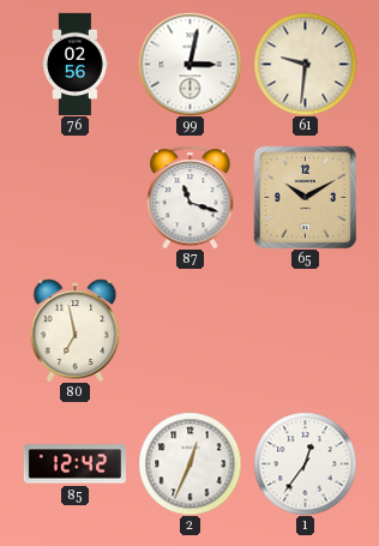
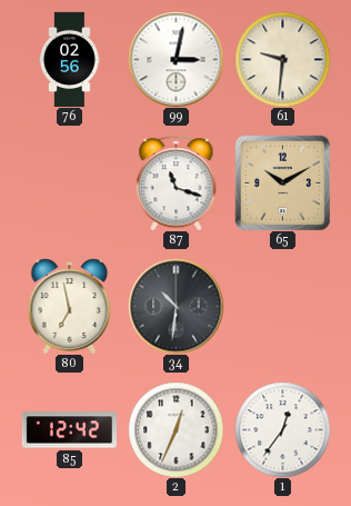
34: none -> 10:31
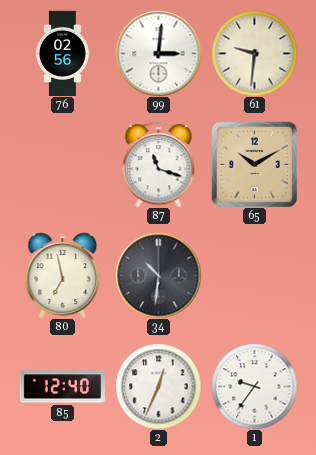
99: 3:02 -> 3:01
85: 12:42 -> 12:40
1: 12:36 -> 9:36
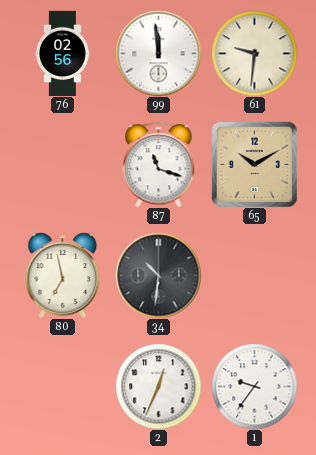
99: 3:01 -> 11:59
85: 12:40 -> none
